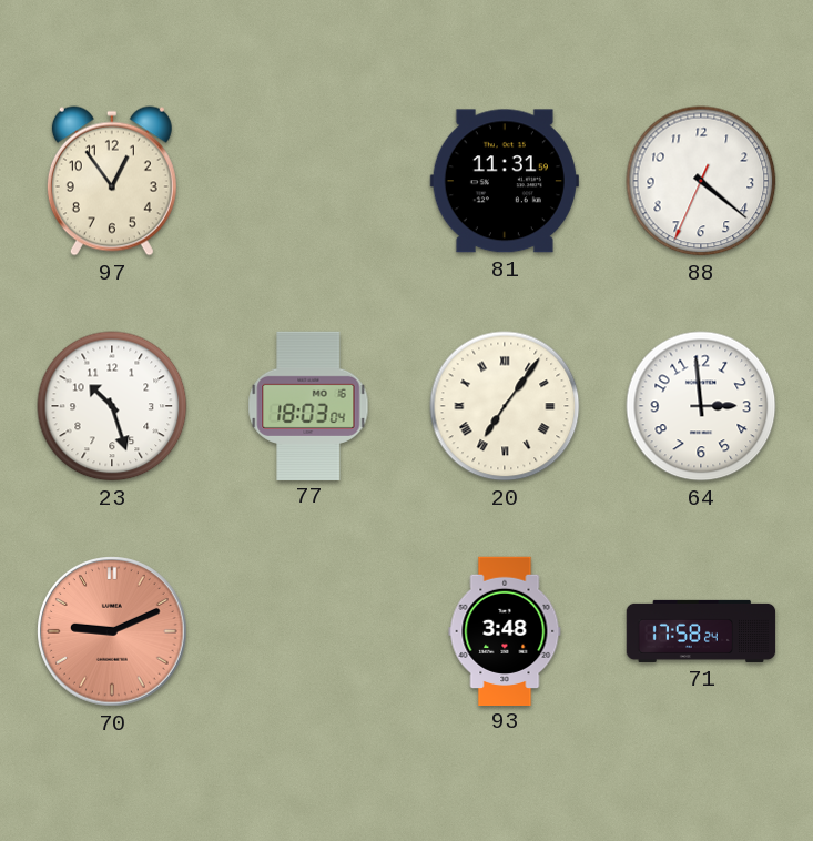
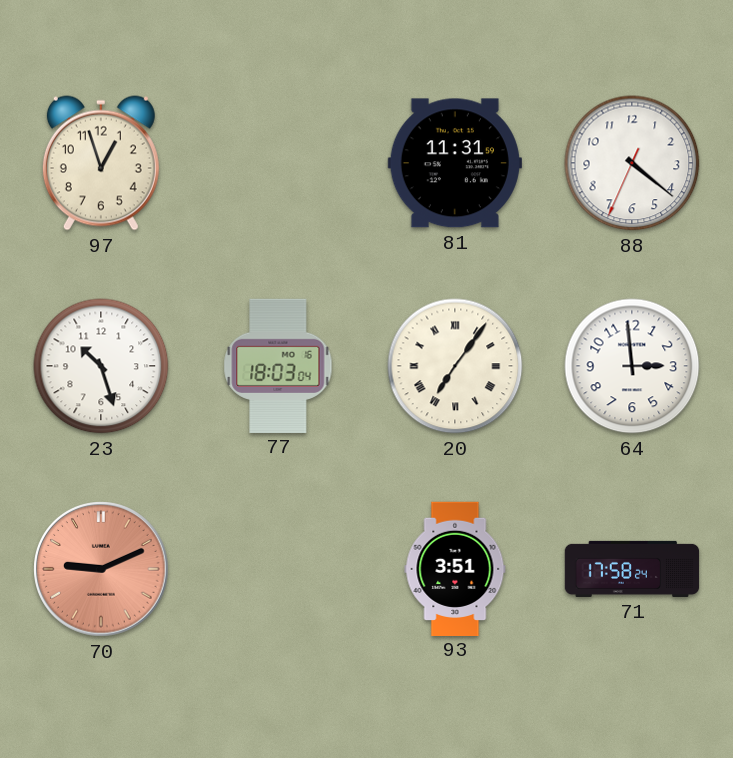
97: 12:54 -> 12:57
93: 3:48 -> 3:51
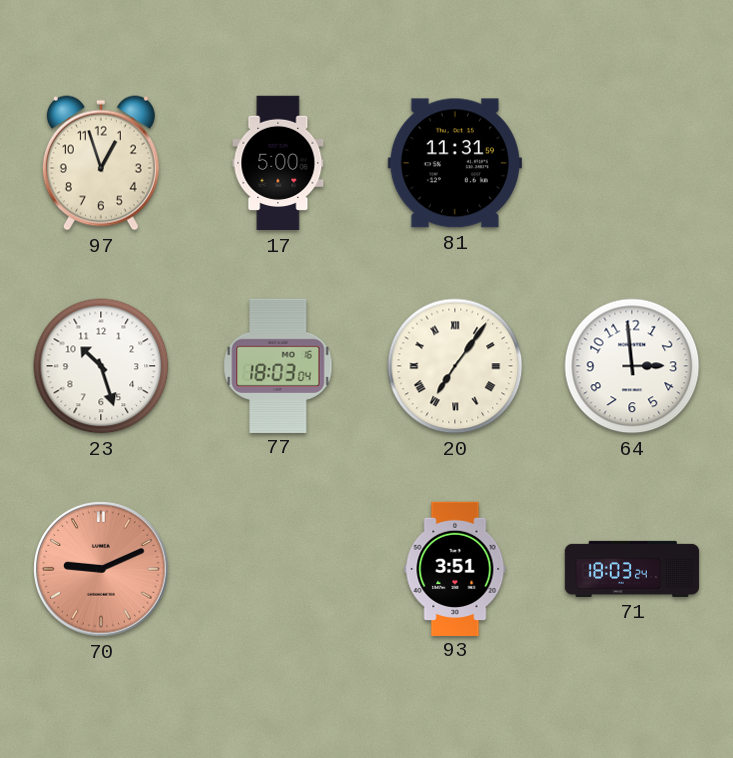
17: none -> 5:00
88: 4:21 -> none
71: 17:58 -> 18:03
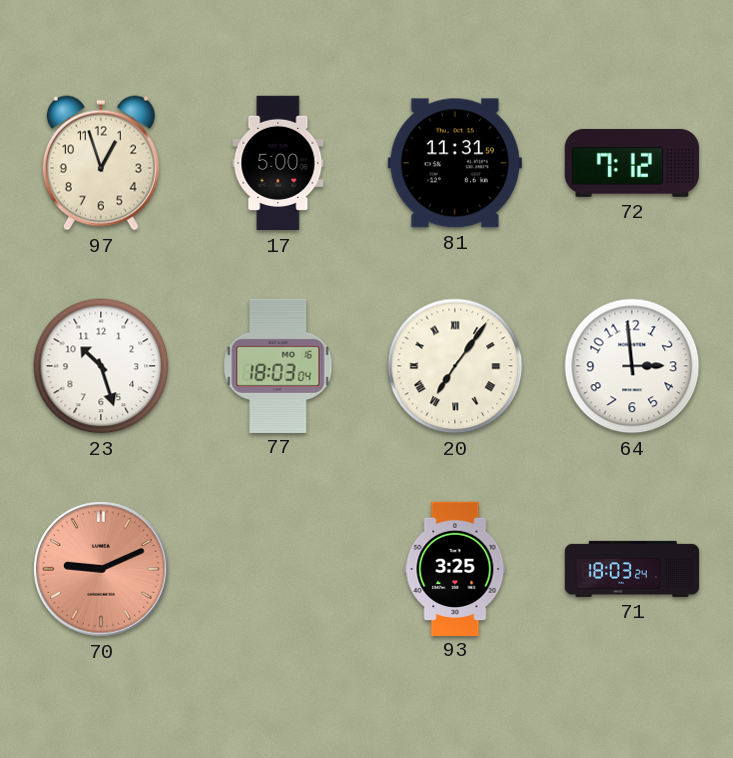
72: none -> 7:12
93: 3:51 -> 3:25
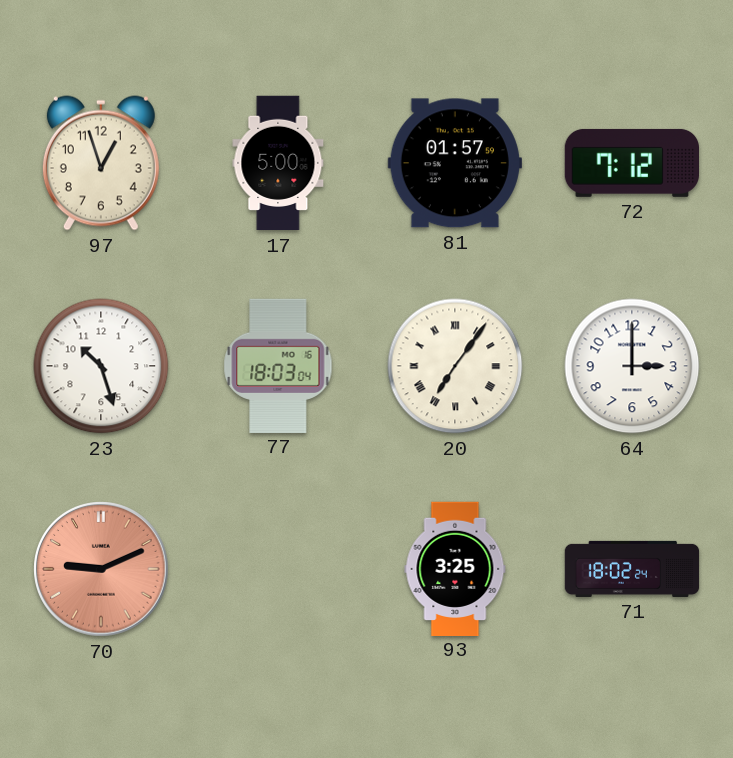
81: 11:31 -> 01:57
64: 2:59 -> 3:00
71: 18:03 -> 18:02
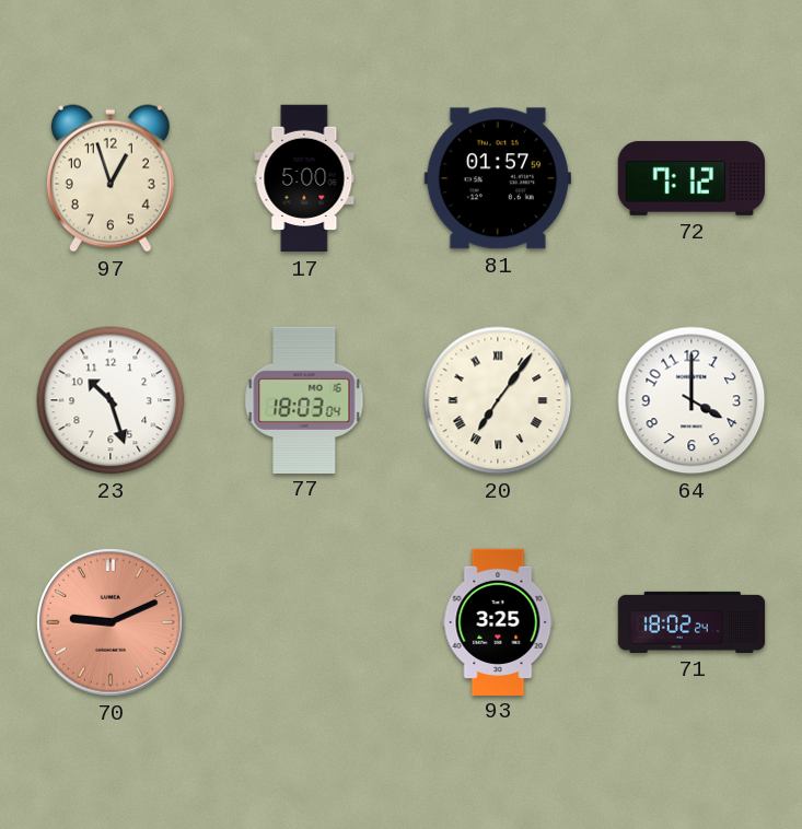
64: 3:00 -> 4:00
